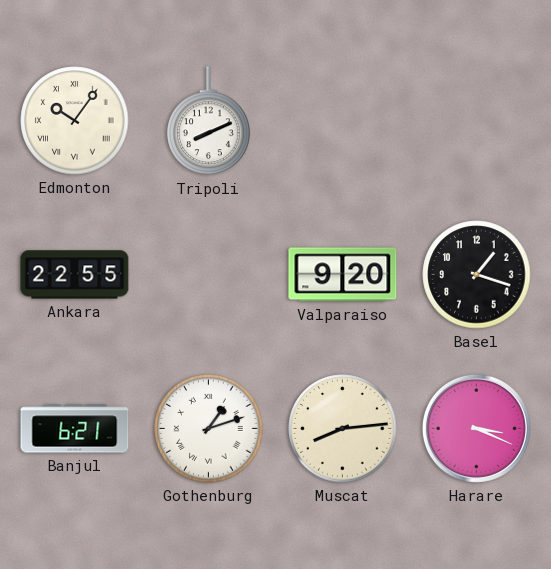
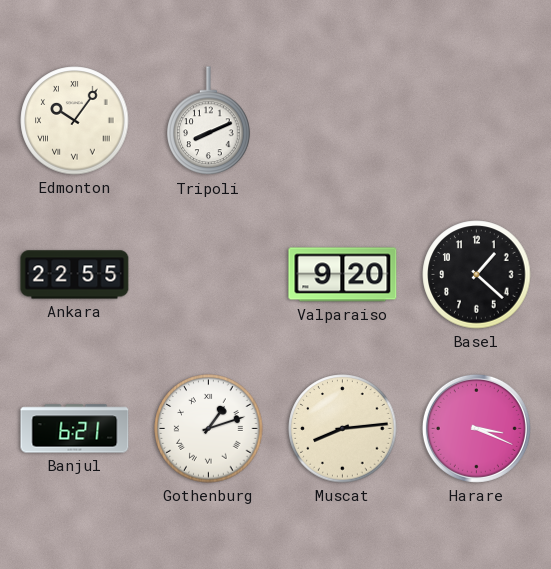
Basel: 1:18 -> 1:22
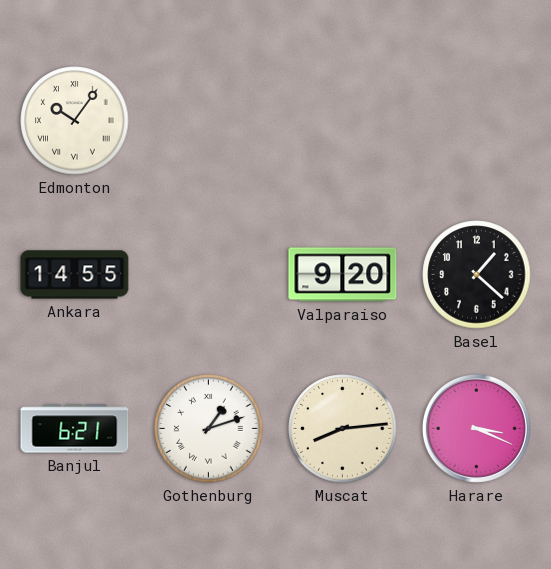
Tripoli: 8:11 -> none
Ankara: 22:55 -> 14:55
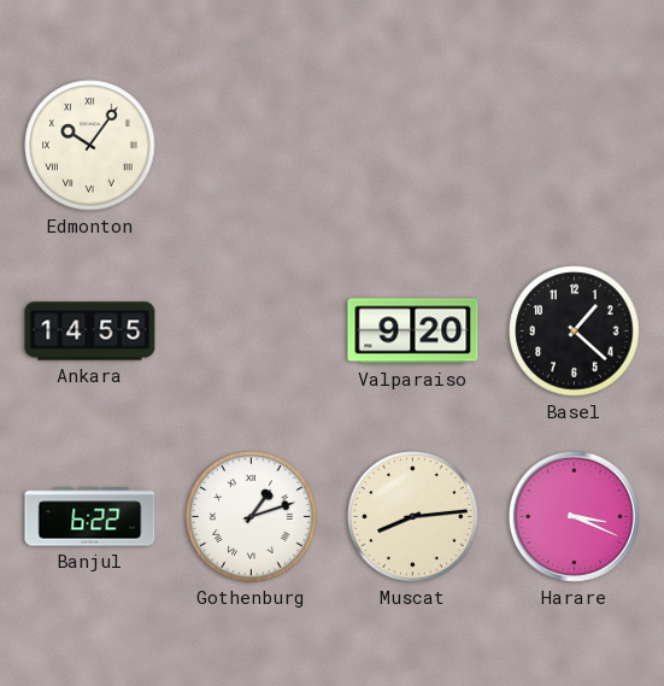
Banjul: 6:21 -> 6:22
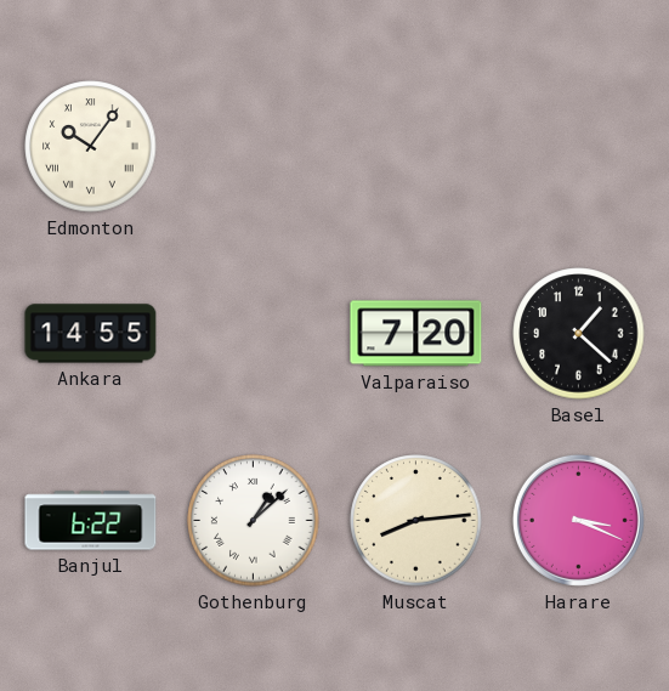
Valparaiso: 9:20 -> 7:20
Gothenburg: 1:12 -> 1:08
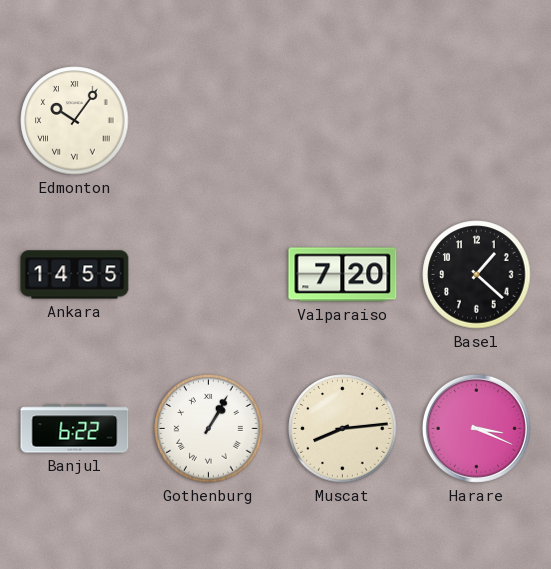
Gothenburg: 1:08 -> 1:05
